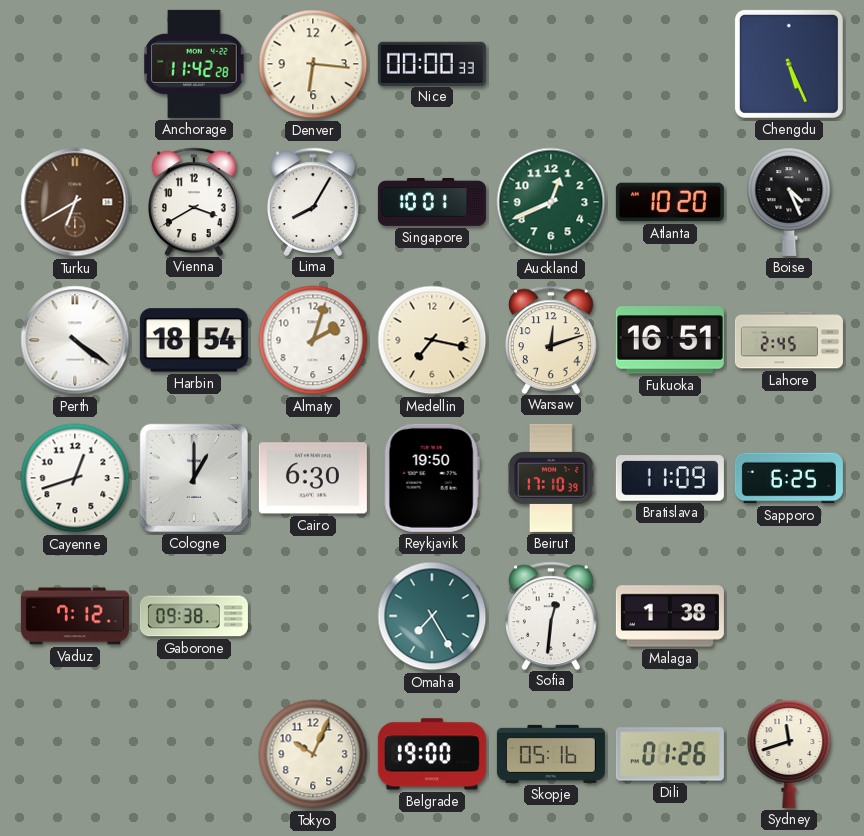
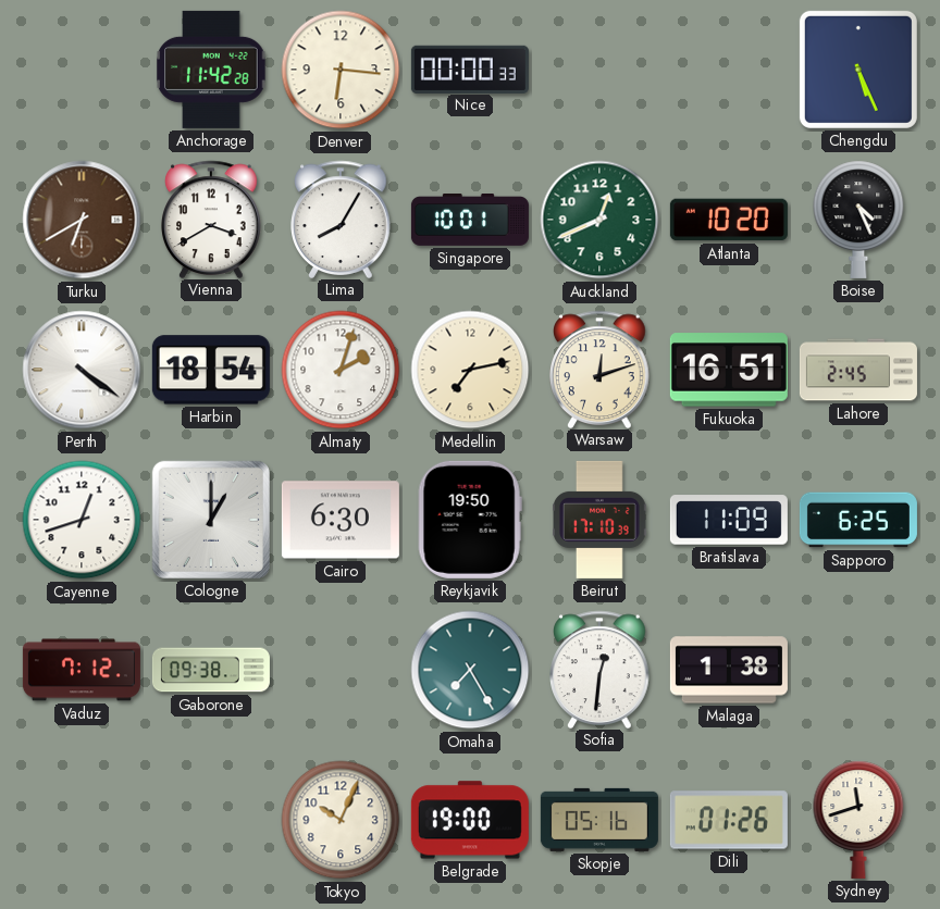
Medellin: 7:17 -> 7:13
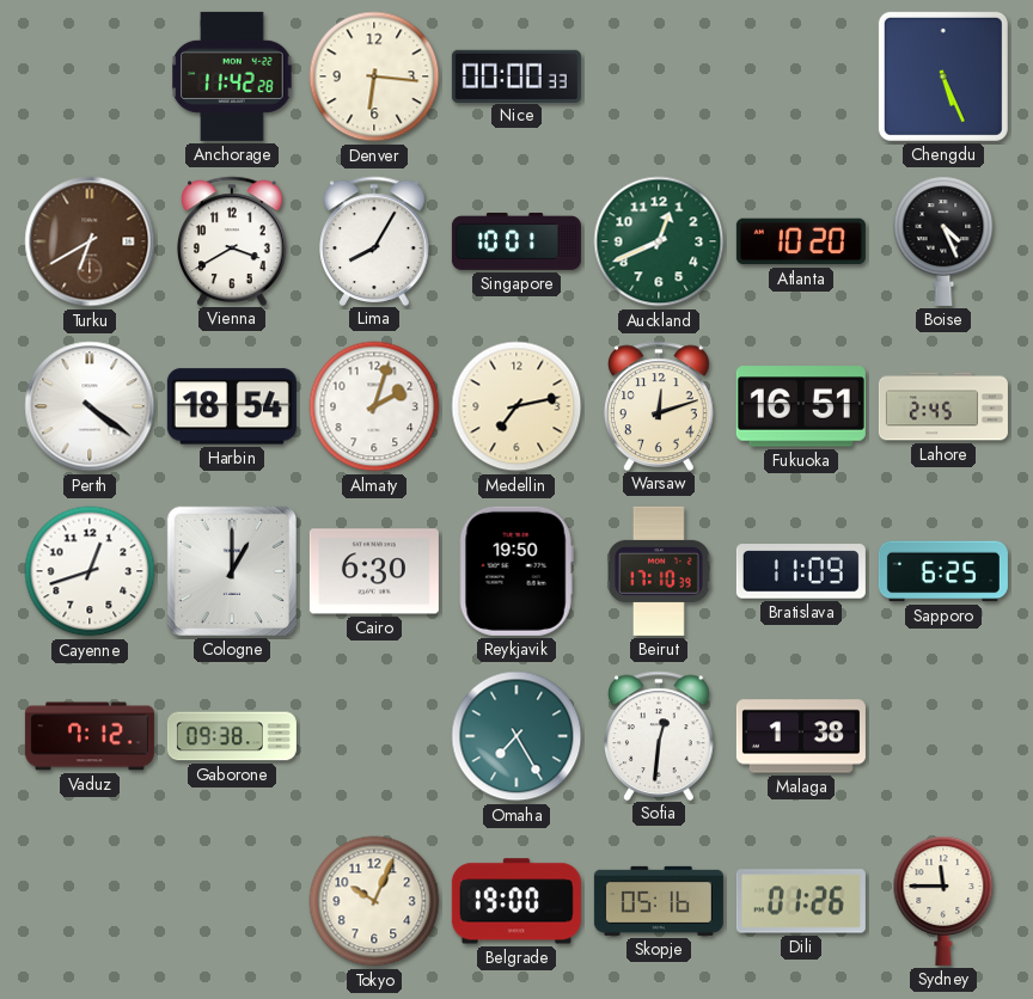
Sydney: 11:42 -> 11:45
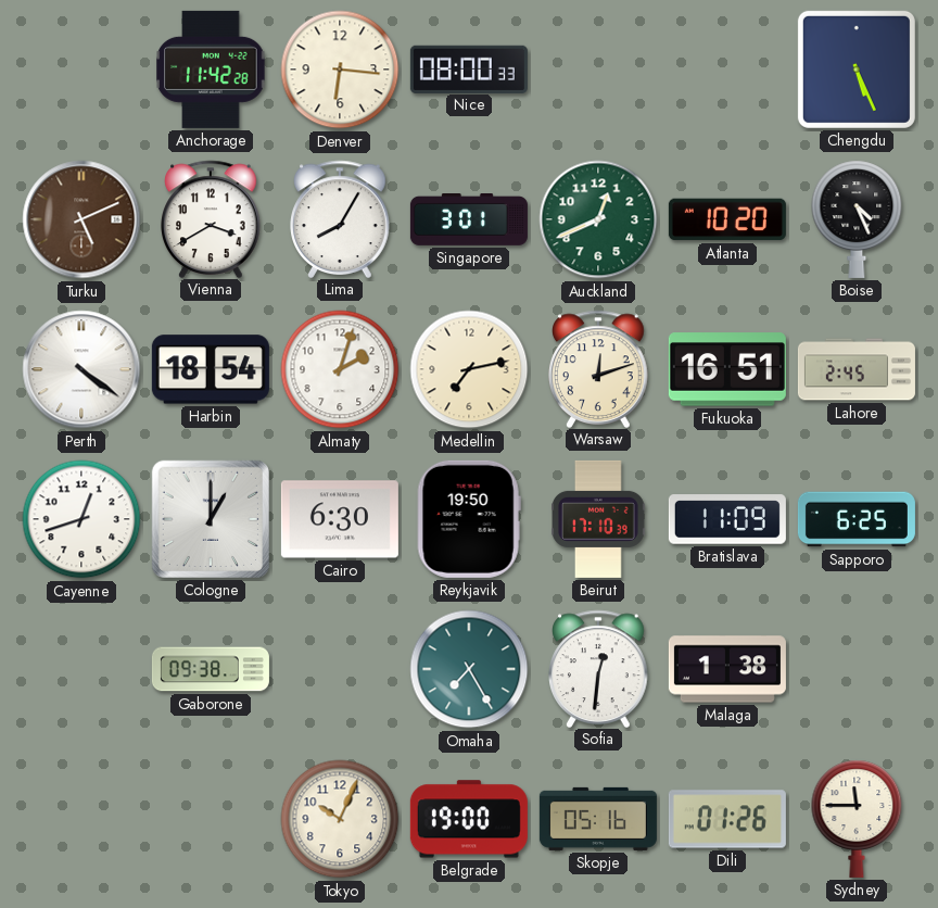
Nice: 00:00 -> 08:00
Turku: 6:40 -> 5:11
Singapore: 10:01 -> 3:01
Vaduz: 7:12 -> none
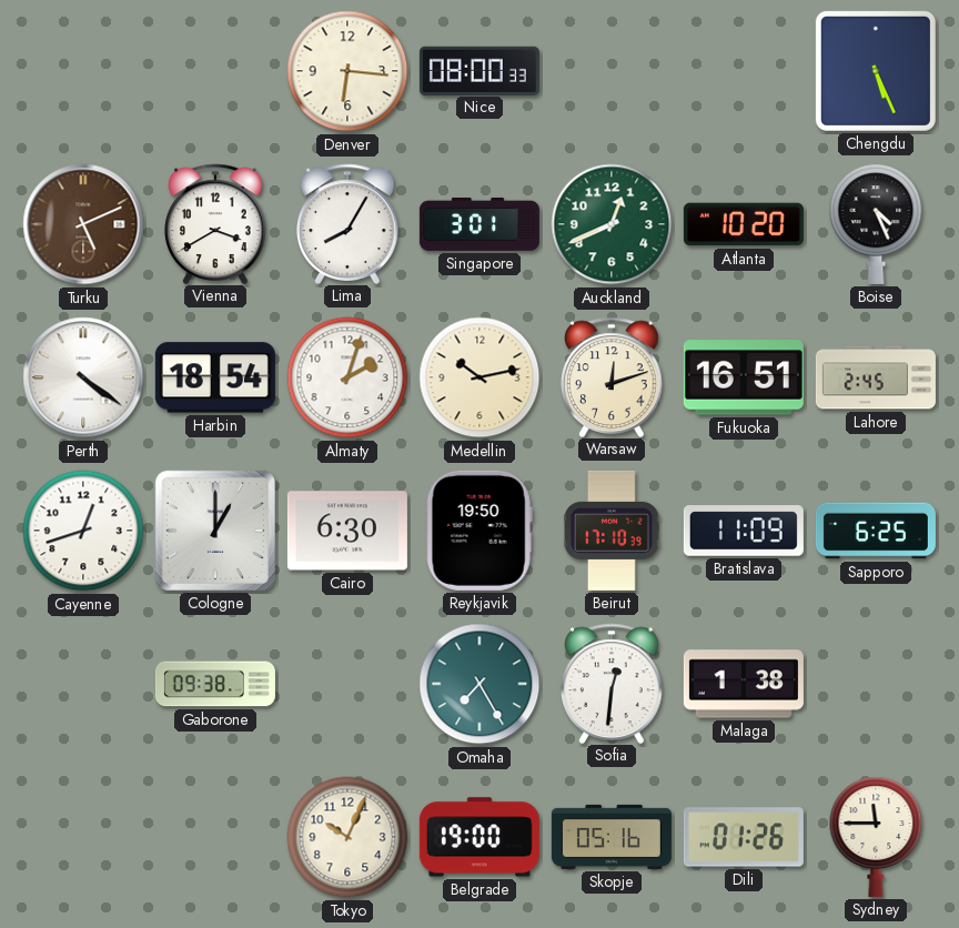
Anchorage: 11:42 -> none
Medellin: 7:13 -> 10:13
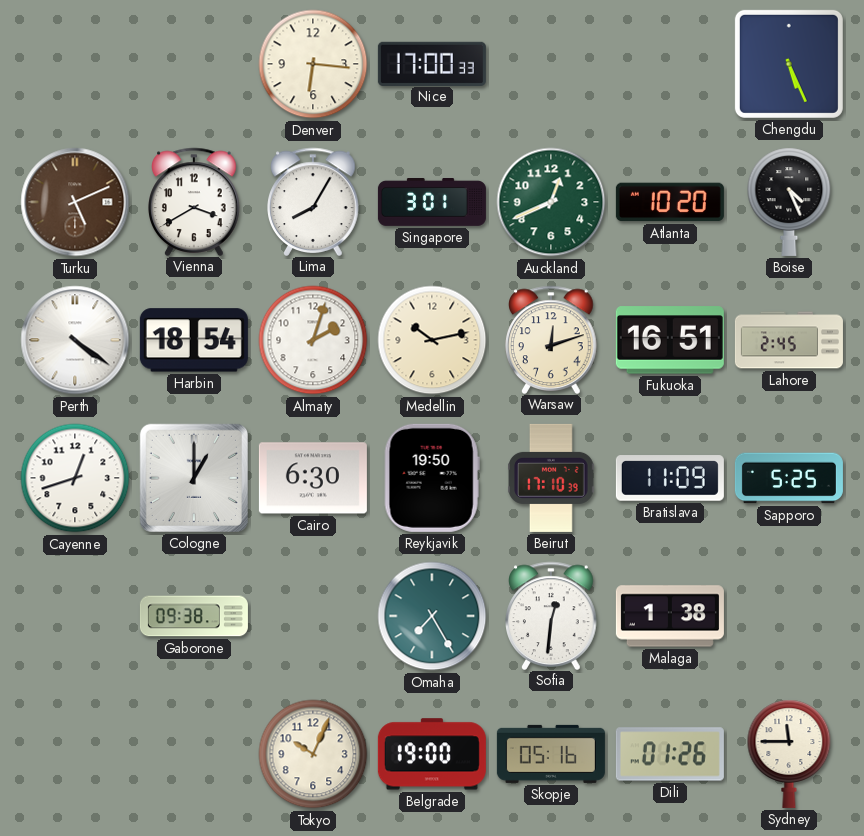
Nice: 08:00 -> 17:00
Sapporo: 6:25 -> 5:25
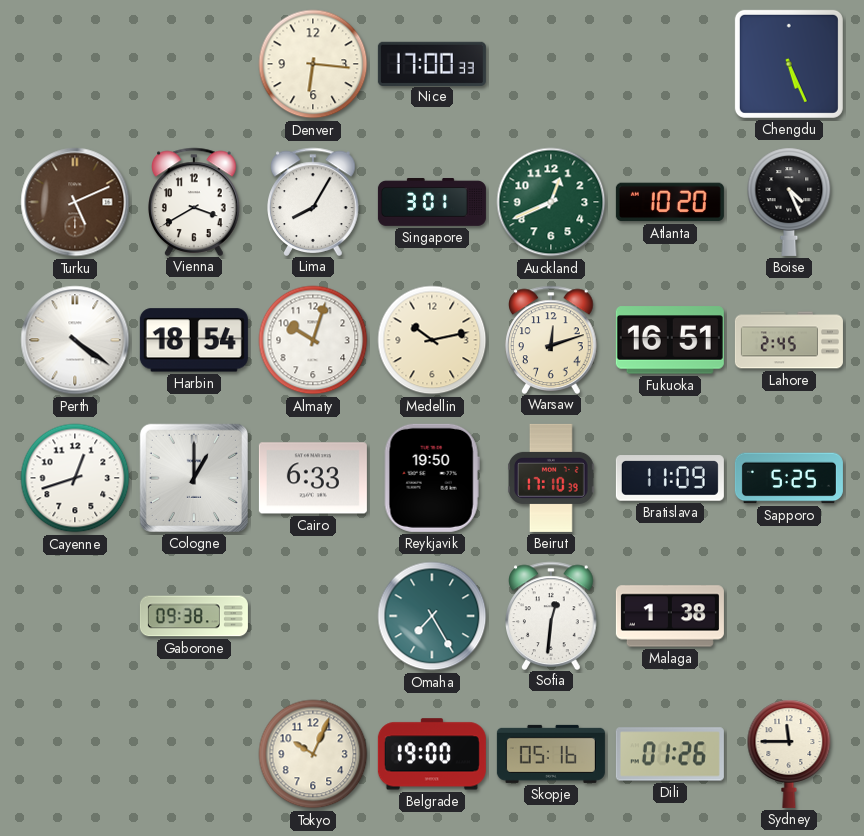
Almaty: 2:03 -> 10:03
Cairo: 6:30 -> 6:33
